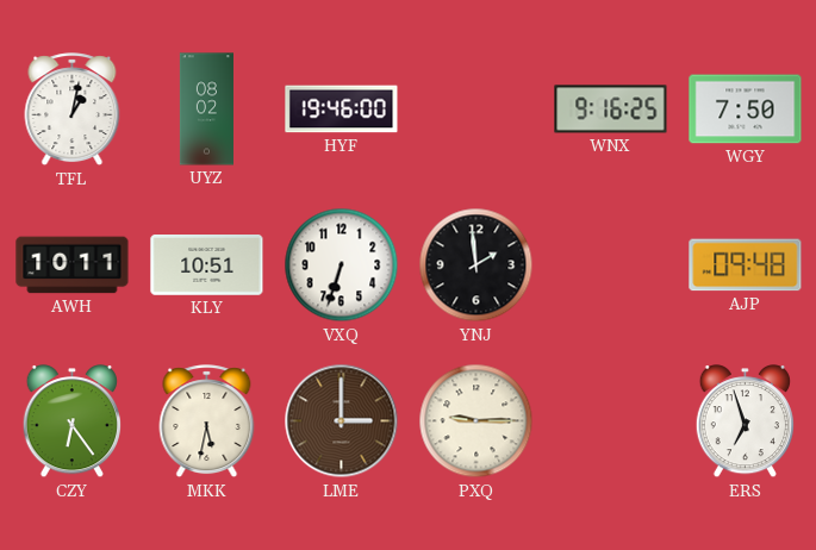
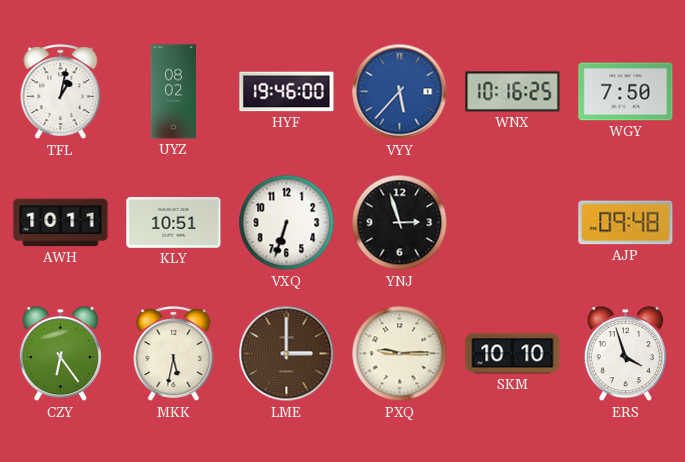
VYY: none -> 5:37
WNX: 9:16 -> 10:16
YNJ: 1:59 -> 2:57
SKM: none -> 10:10
ERS: 6:57 -> 3:57
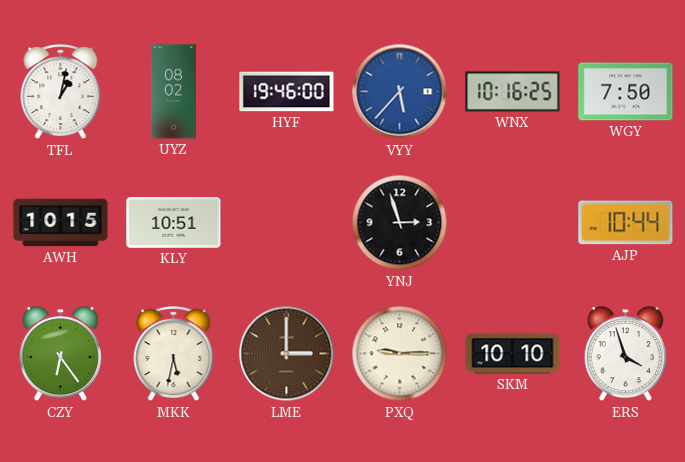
AWH: 10:11 -> 10:15
VXQ: 6:33 -> none
AJP: 09:48 -> 10:44
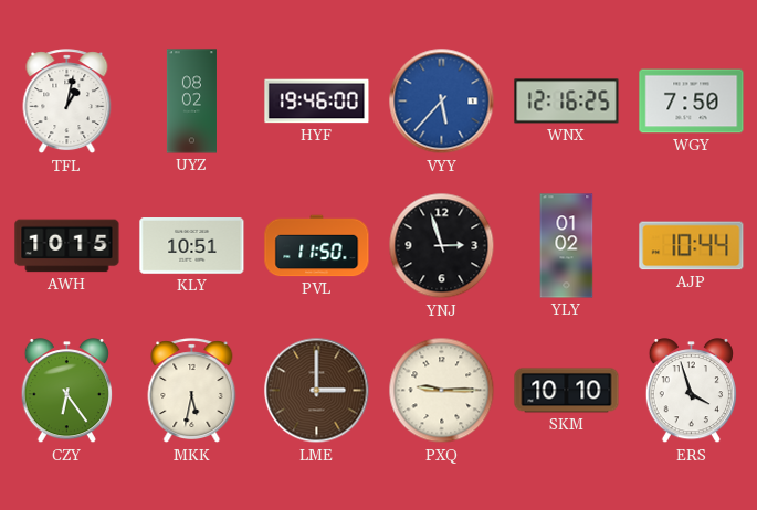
WNX: 10:16 -> 12:16
PVL: none -> 11:50
YLY: none -> 01:02
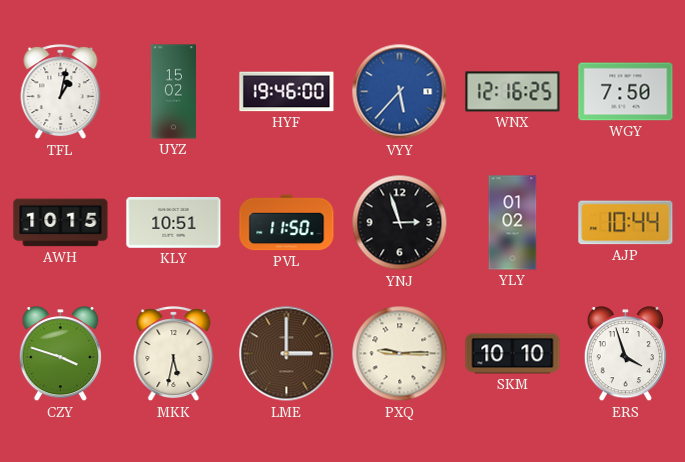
UYZ: 08:02 -> 15:02
CZY: 6:24 -> 3:48
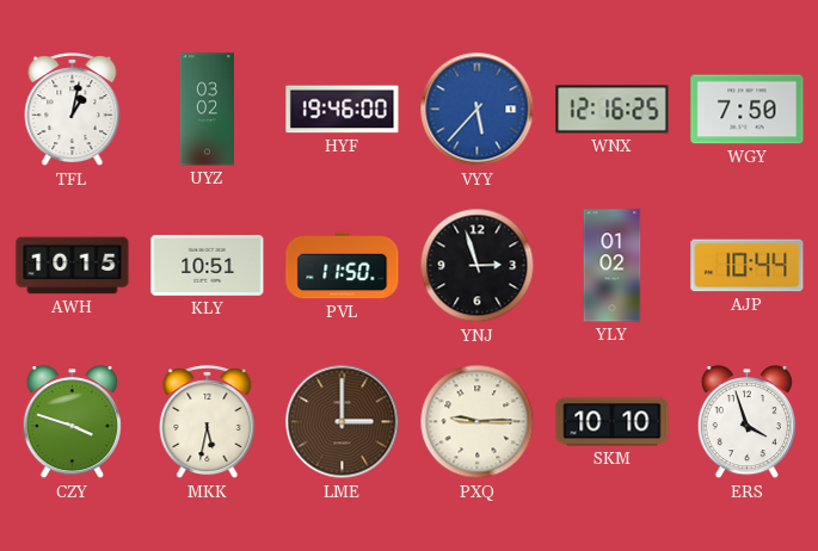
UYZ: 15:02 -> 03:02
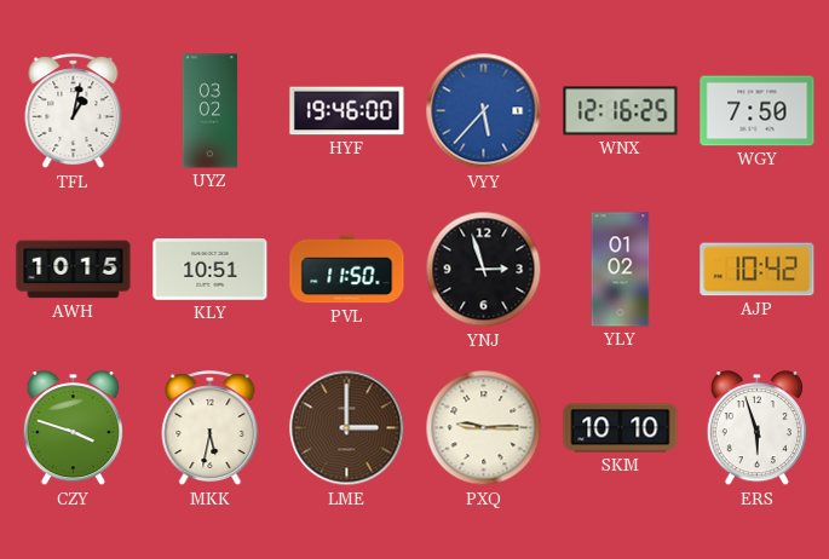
AJP: 10:44 -> 10:42
ERS: 3:57 -> 5:57
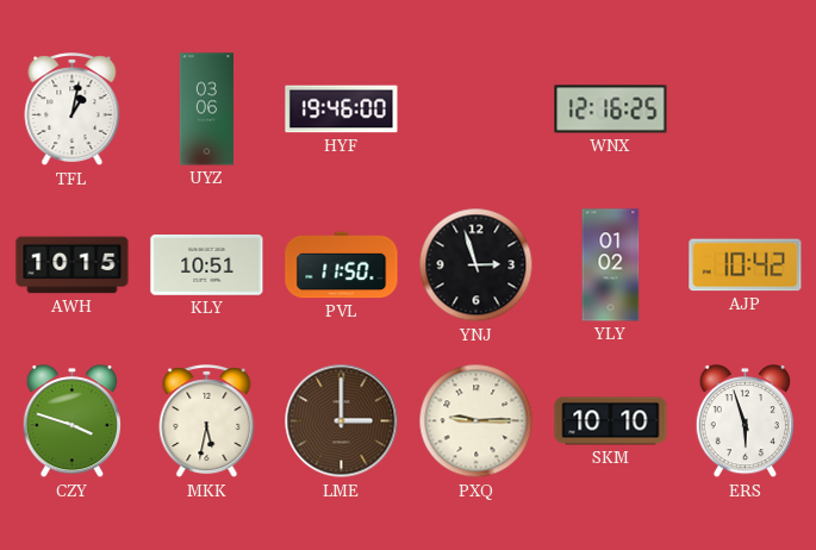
UYZ: 03:02 -> 03:06
VYY: 5:37 -> none
WGY: 7:50 -> none
